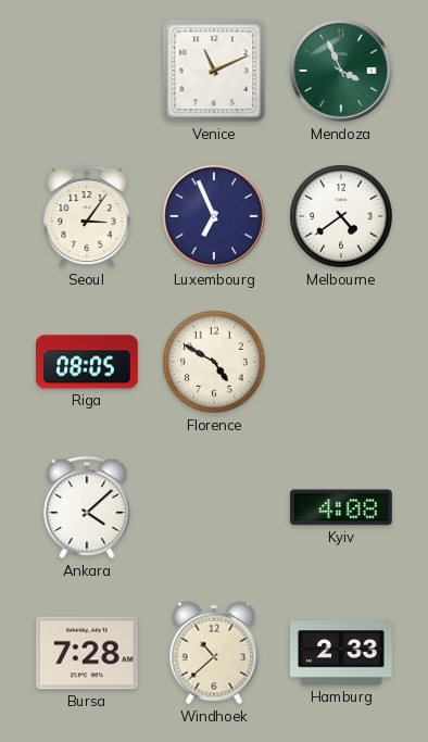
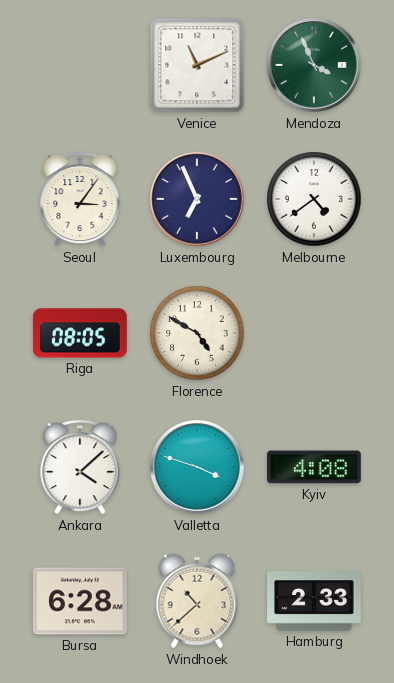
Valletta: none -> 3:48
Bursa: 7:28 -> 6:28
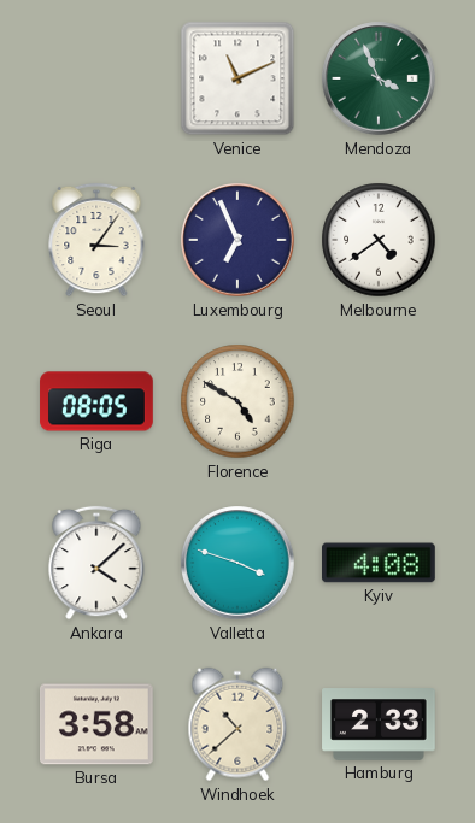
Bursa: 6:28 -> 3:58
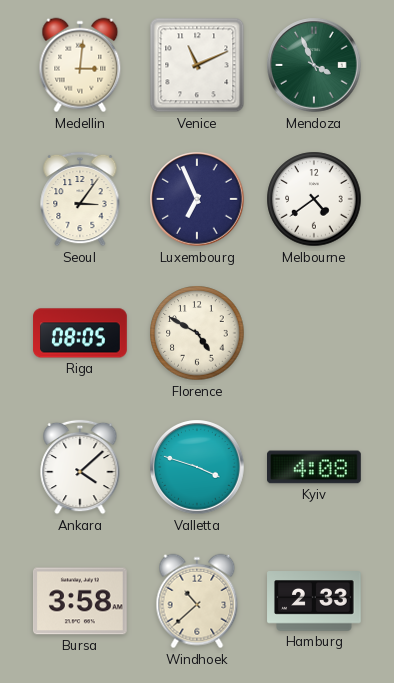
Medellin: none -> 3:01
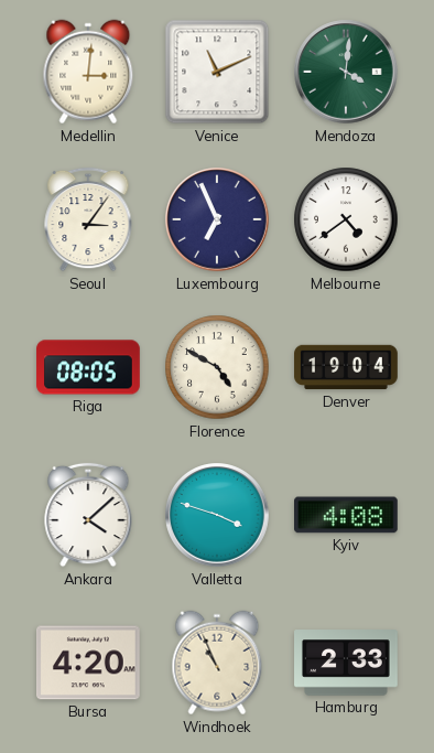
Mendoza: 3:56 -> 4:01
Denver: none -> 19:04
Bursa: 3:58 -> 4:20
Windhoek: 10:38 -> 10:56
